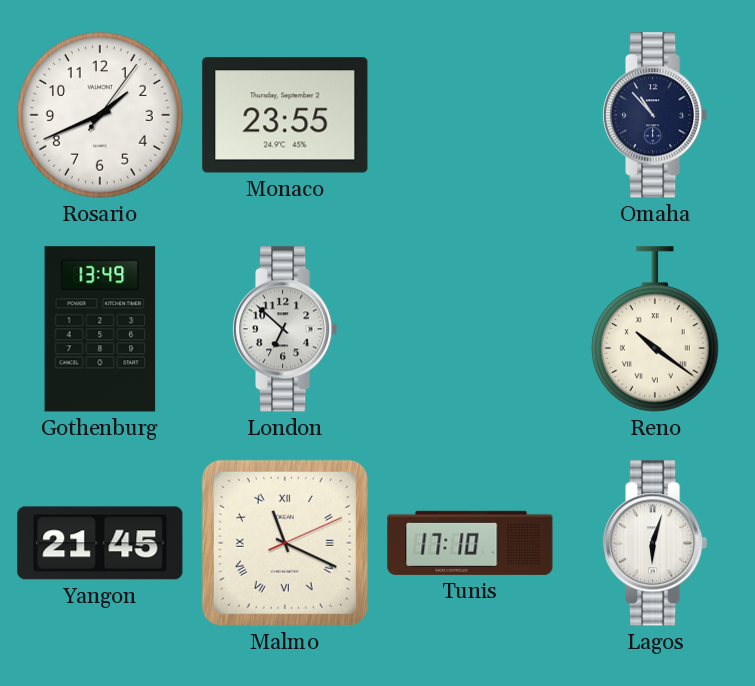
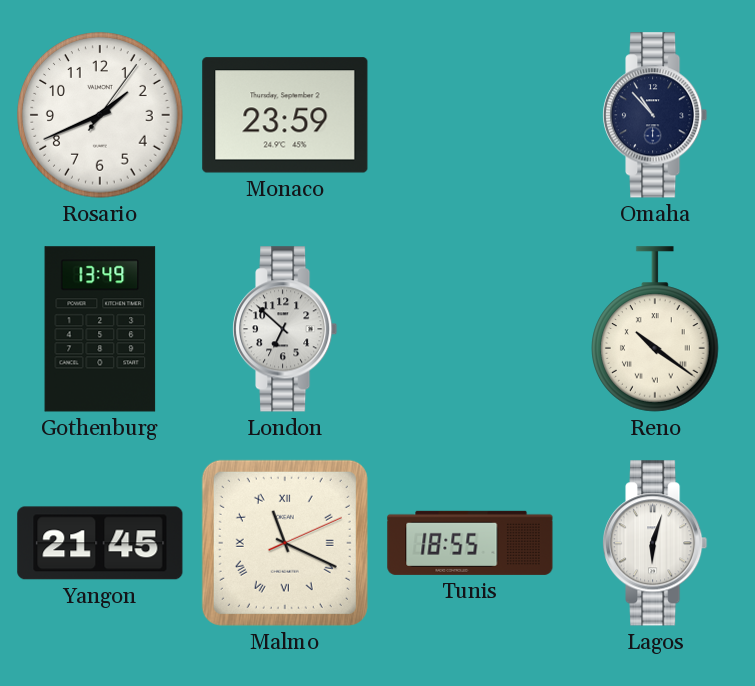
Monaco: 23:55 -> 23:59
Tunis: 17:10 -> 18:55
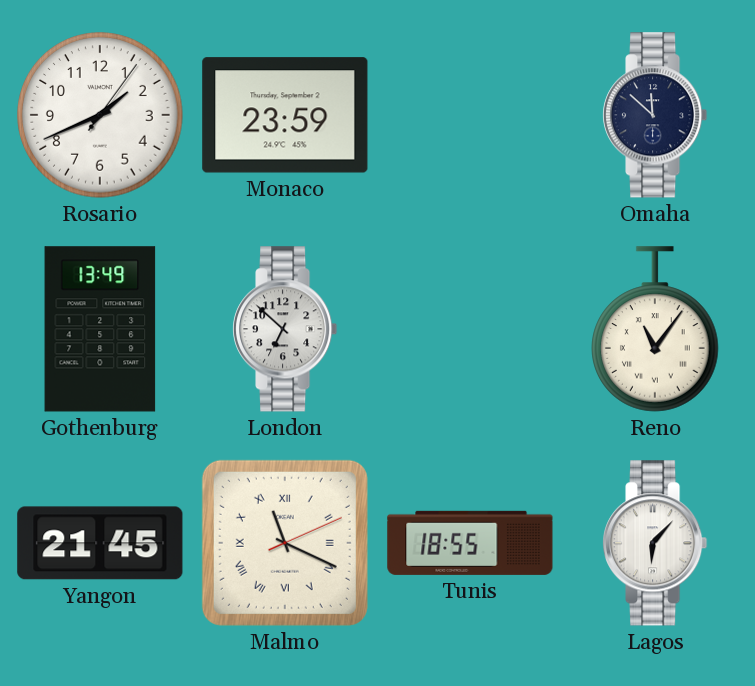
Omaha: 10:53 -> 11:52
Reno: 10:21 -> 11:06
Lagos: 6:03 -> 6:07
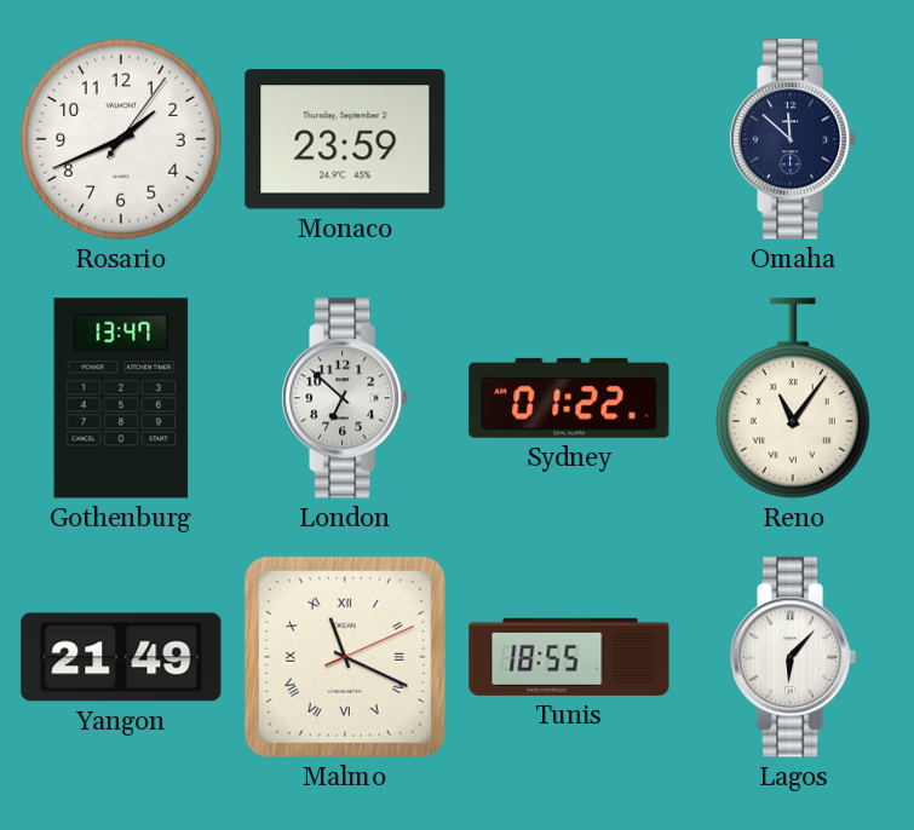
Gothenburg: 13:49 -> 13:47
Sydney: none -> 01:22
Yangon: 21:45 -> 21:49
